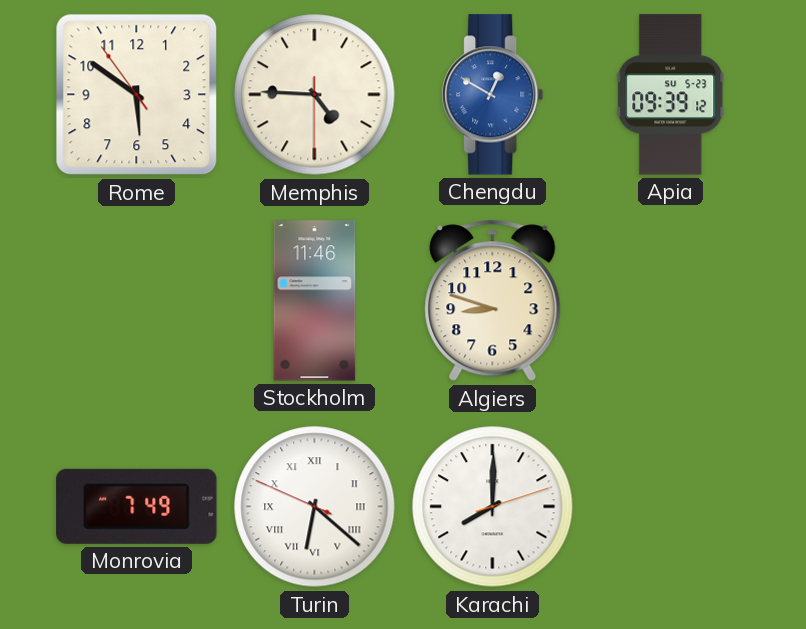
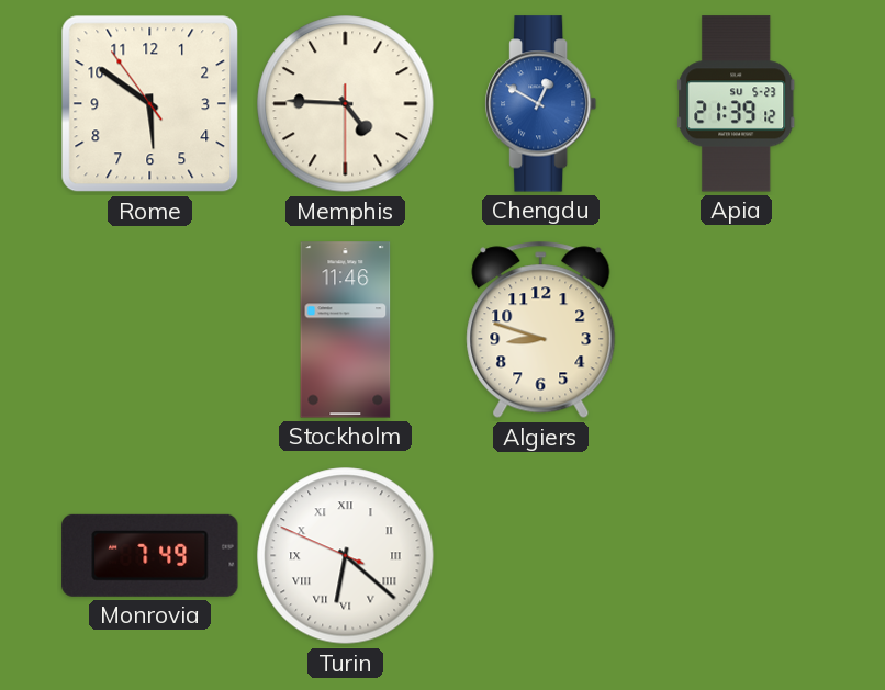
Apia: 09:39 -> 21:39
Karachi: 8:00 -> none
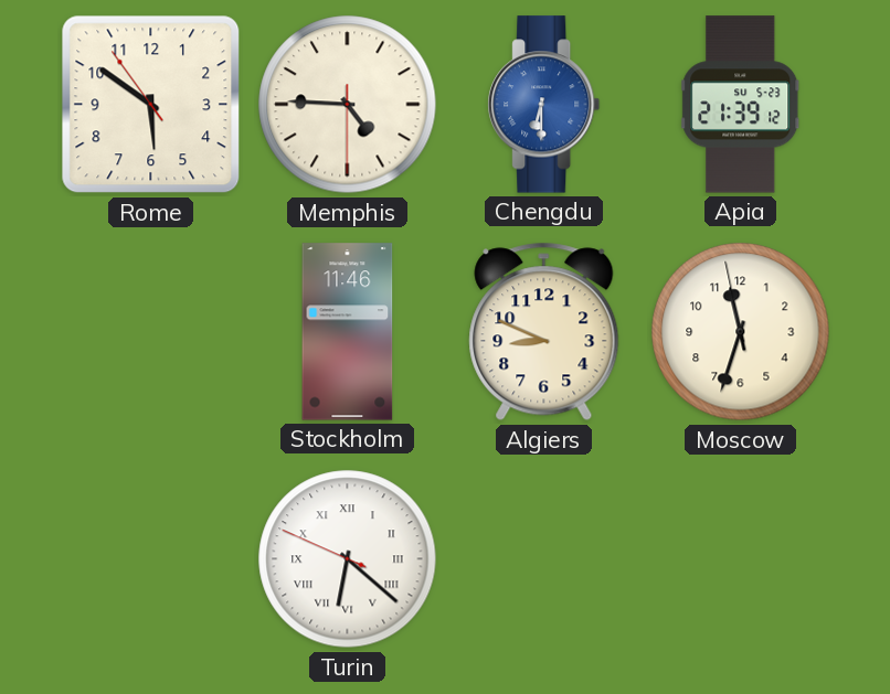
Chengdu: 12:50 -> 6:30
Algiers: 8:48 -> 8:49
Moscow: none -> 11:32
Monrovia: 7:49 -> none
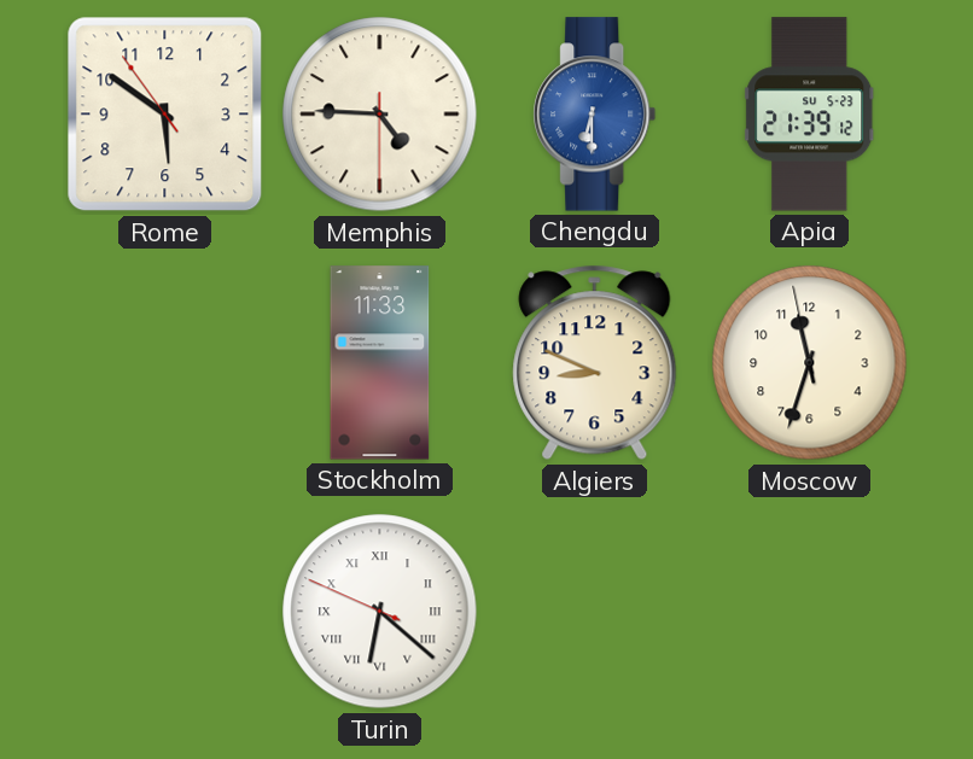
Stockholm: 11:46 -> 11:33
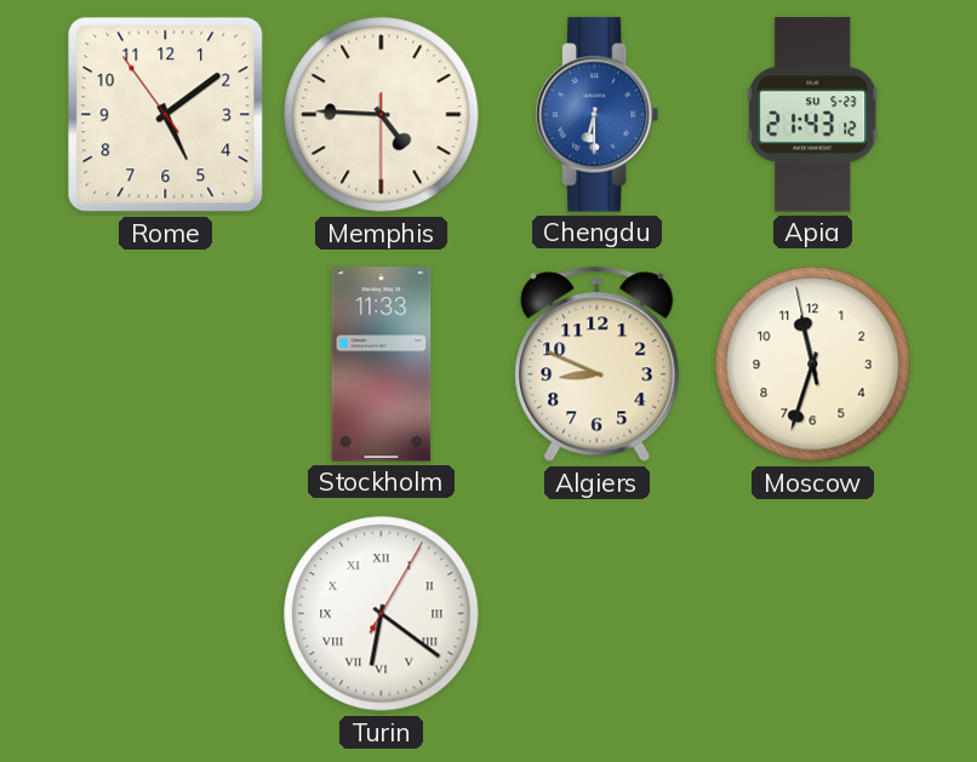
Rome: 5:50 -> 5:08
Apia: 21:39 -> 21:43
Turin: 6:21:49 -> 6:21:05
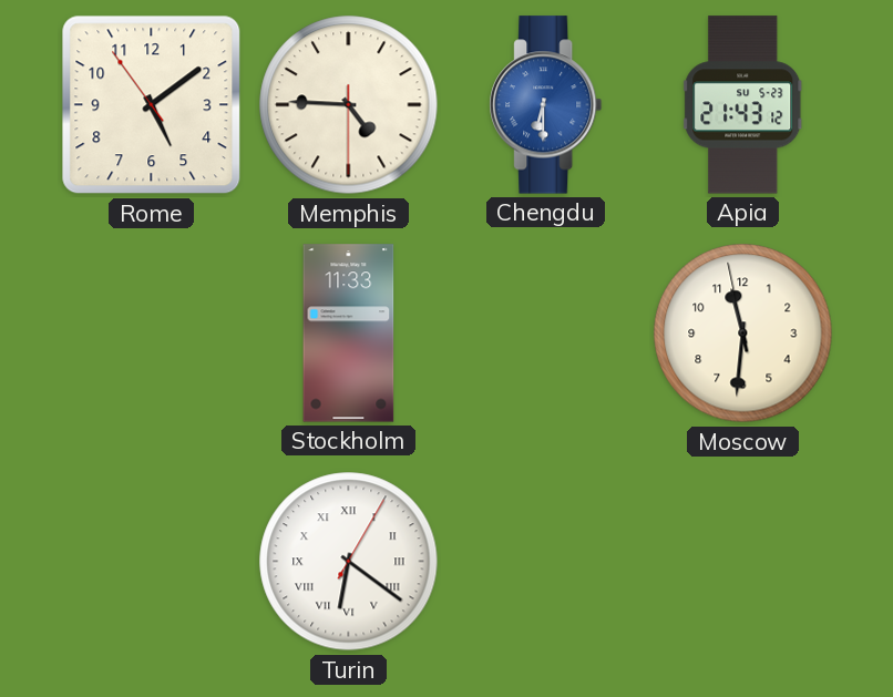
Algiers: 8:49 -> none
Moscow: 11:32 -> 11:30
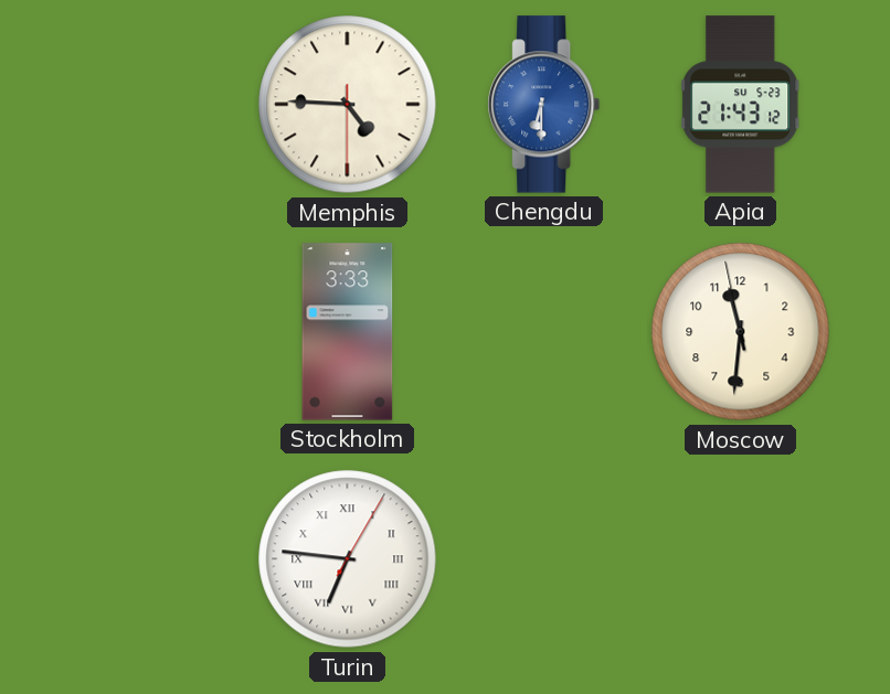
Rome: 5:08 -> none
Stockholm: 11:33 -> 3:33
Turin: 6:21 -> 6:46
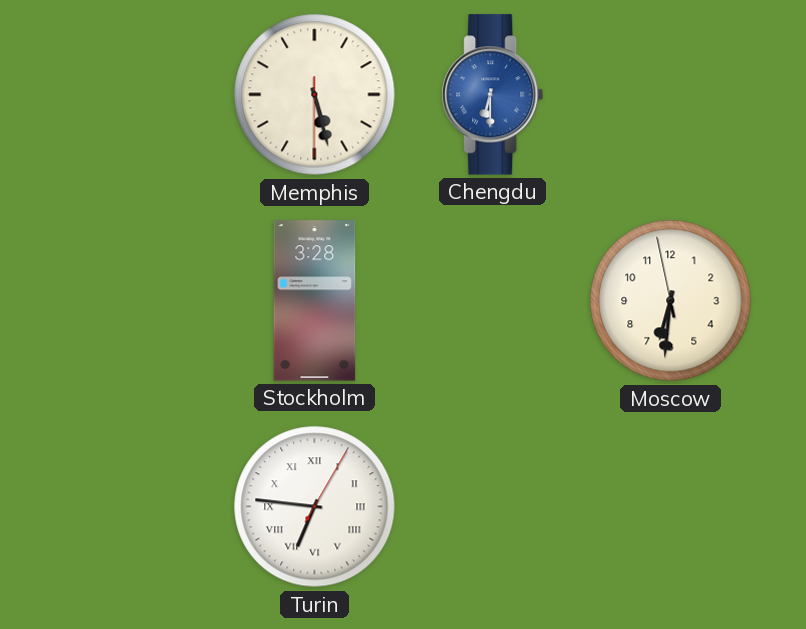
Memphis: 4:45 -> 5:27
Apia: 21:43 -> none
Stockholm: 3:33 -> 3:28
Moscow: 11:30 -> 6:30
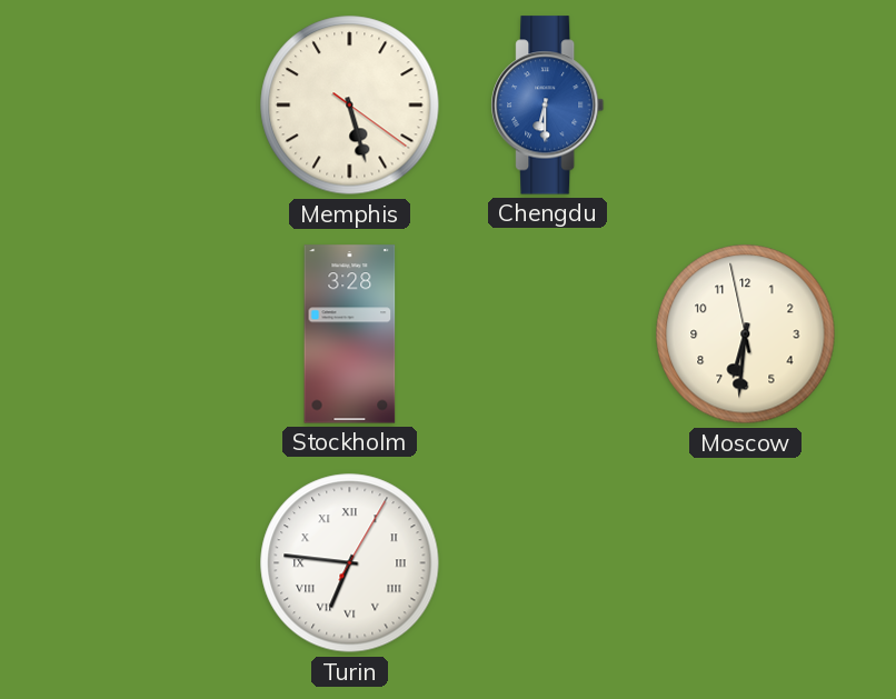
Memphis: 5:27:30 -> 5:27:21
